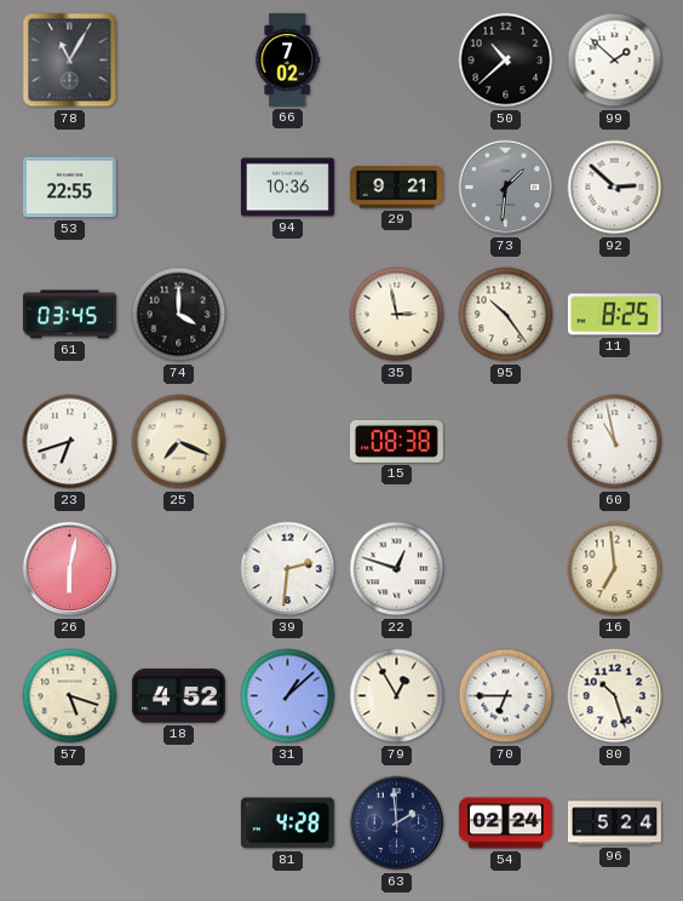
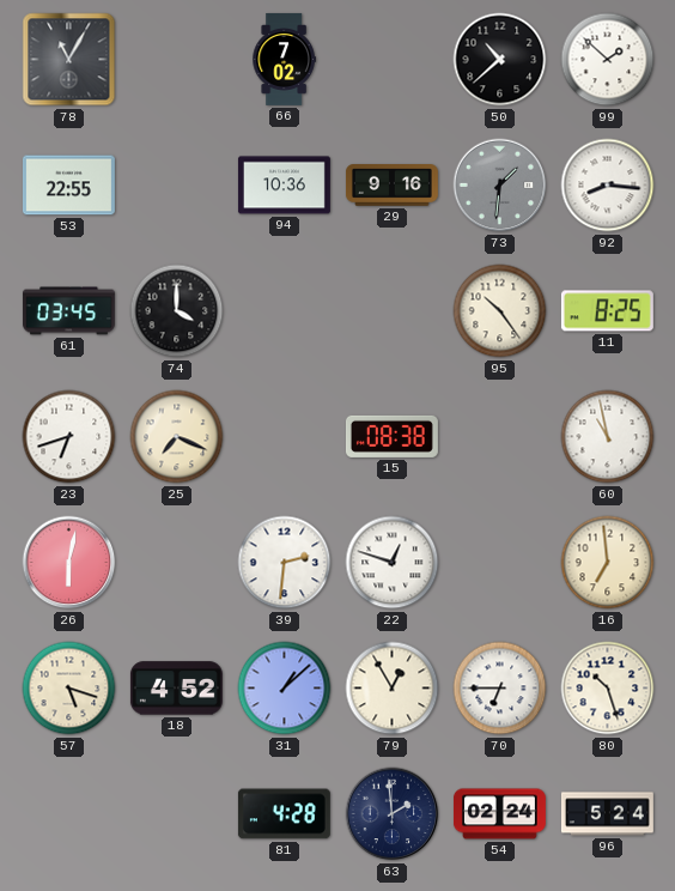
29: 9:21 -> 9:16
92: 2:52 -> 8:16
35: 2:58 -> none
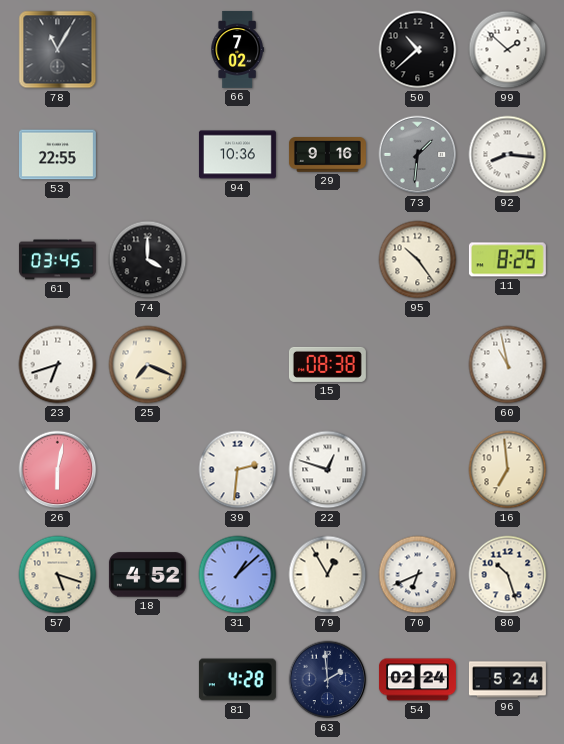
70: 6:45 -> 6:41
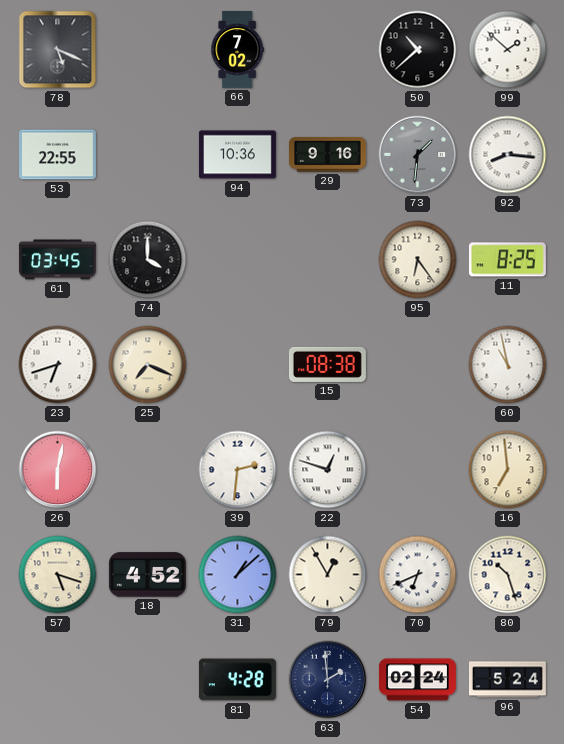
78: 11:05 -> 5:19
95: 10:24 -> 6:24
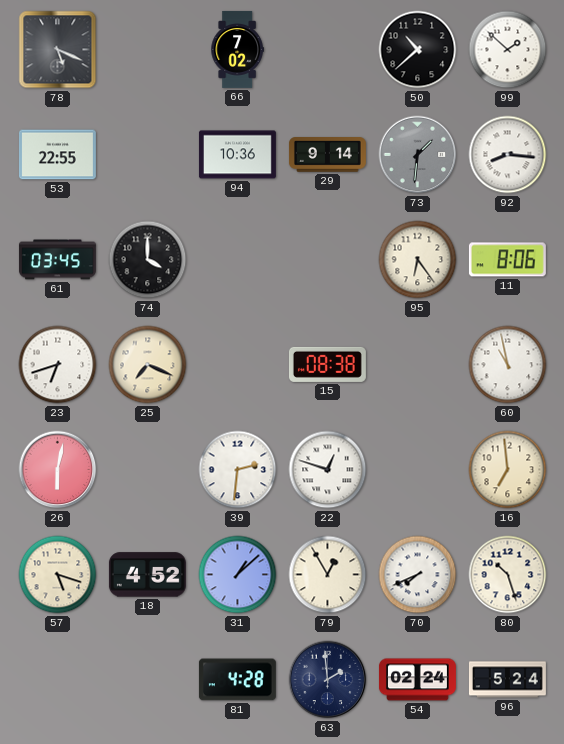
29: 9:16 -> 9:14
11: 8:25 -> 8:06
70: 6:41 -> 7:41
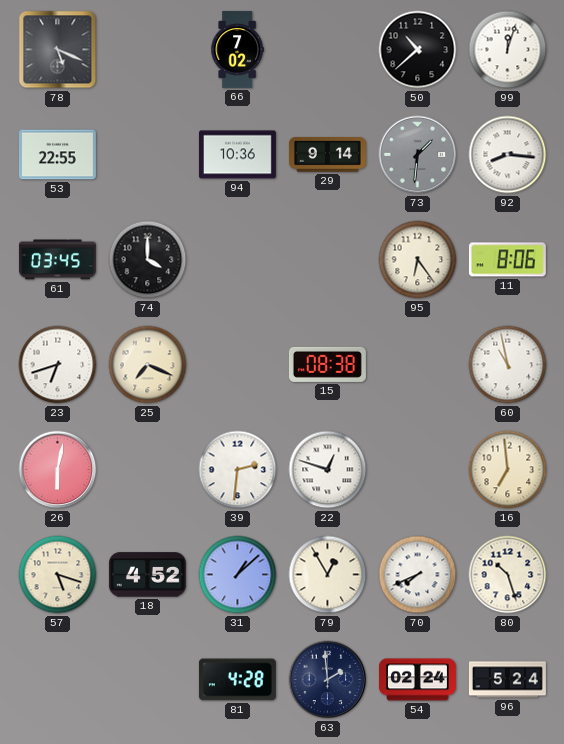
99: 1:52 -> 12:03
